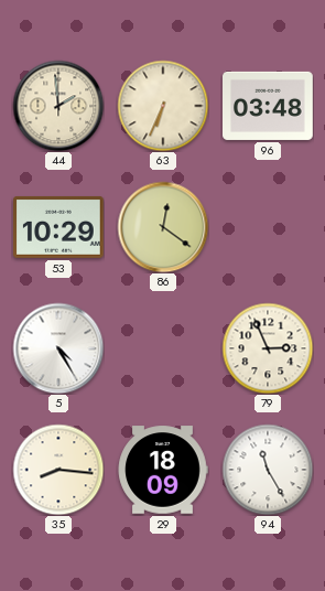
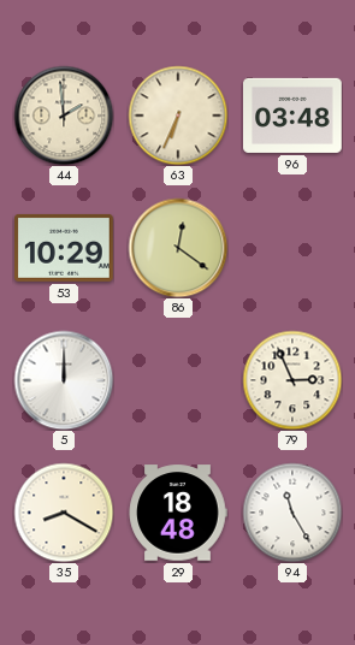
5: 4:25 -> 12:00
35: 8:16 -> 8:20
29: 18:09 -> 18:48
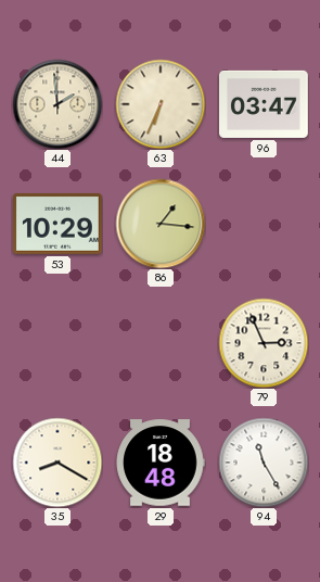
96: 03:48 -> 03:47
86: 12:21 -> 1:16
5: 12:00 -> none
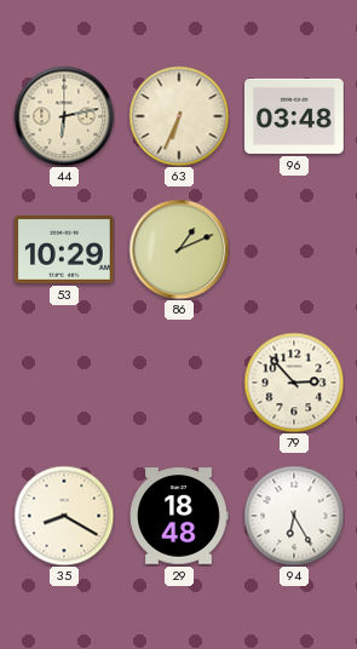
44: 1:59 -> 6:13
96: 03:47 -> 03:48
86: 1:16 -> 1:11
79: 2:56 -> 2:53
94: 11:25 -> 6:25
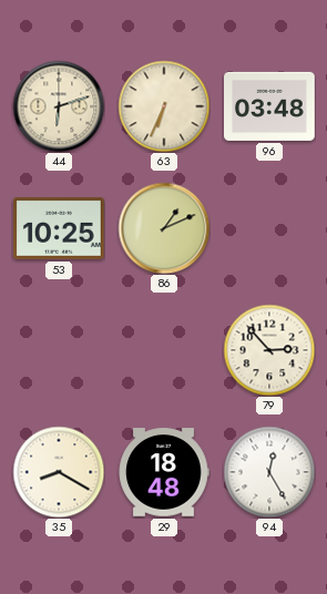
44: 6:13 -> 6:12
53: 10:29 -> 10:25
94: 6:25 -> 12:25
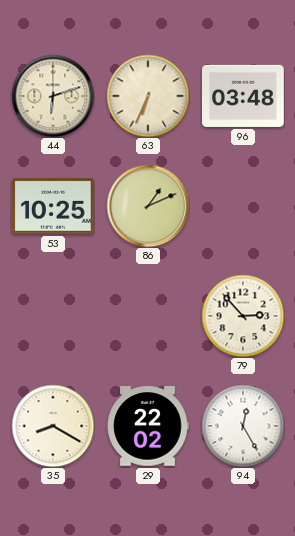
29: 18:48 -> 22:02
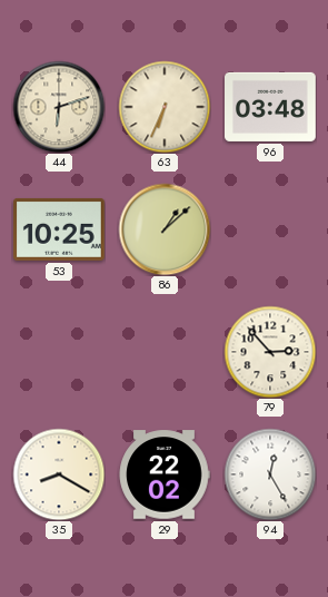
86: 1:11 -> 1:08
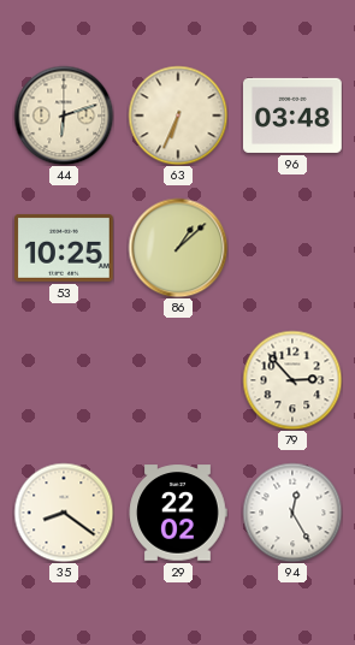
35: 8:20 -> 8:21
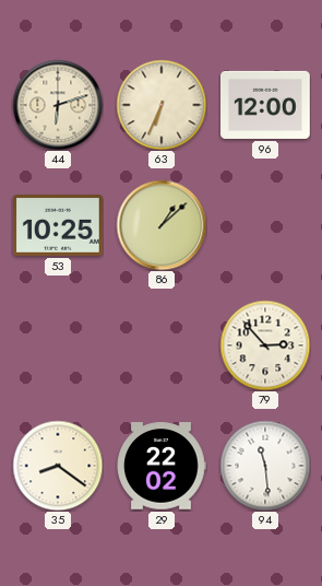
96: 03:48 -> 12:00
94: 12:25 -> 11:29
